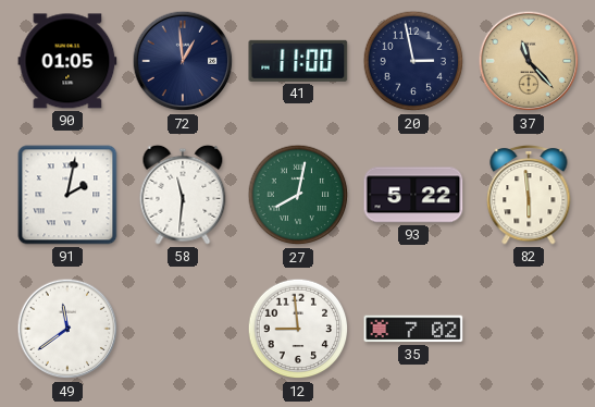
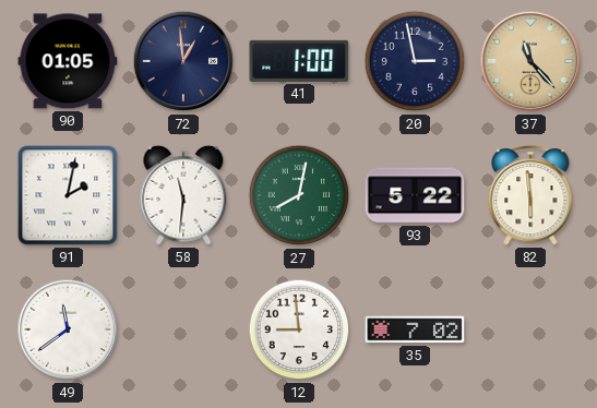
41: 11:00 -> 1:00
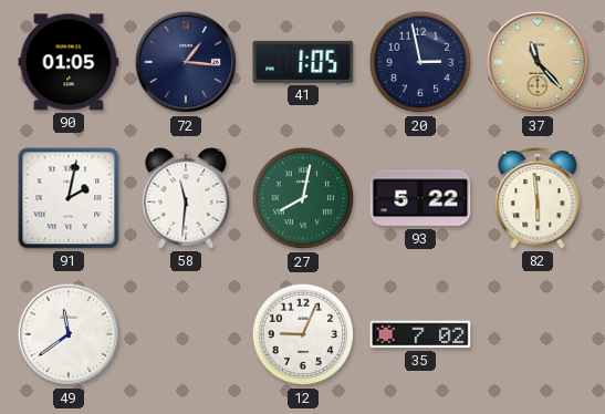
72: 12:59 -> 1:16
41: 1:00 -> 1:05
12: 8:59 -> 9:04
